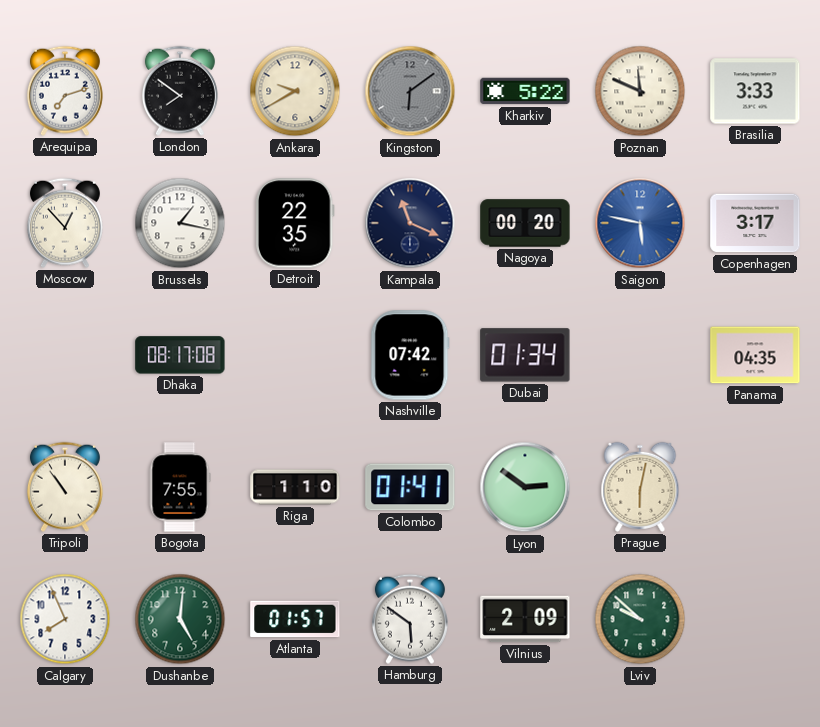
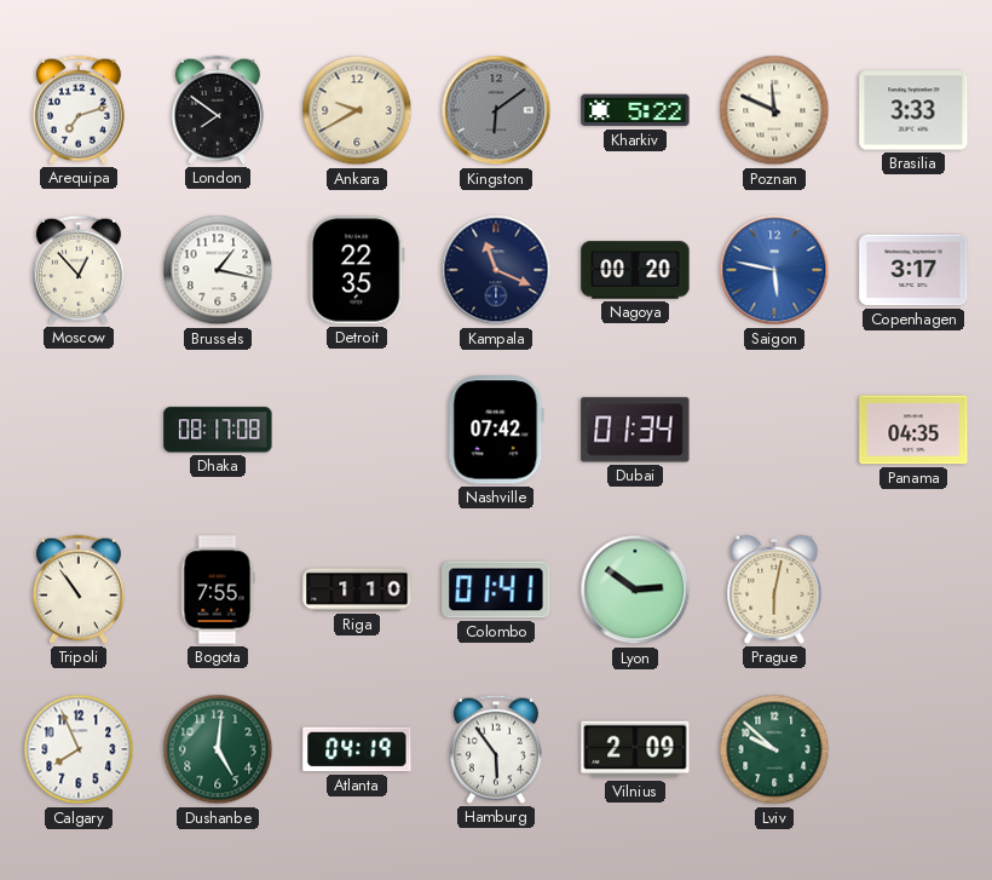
Atlanta: 01:57 -> 04:19
Hamburg: 5:51 -> 5:54
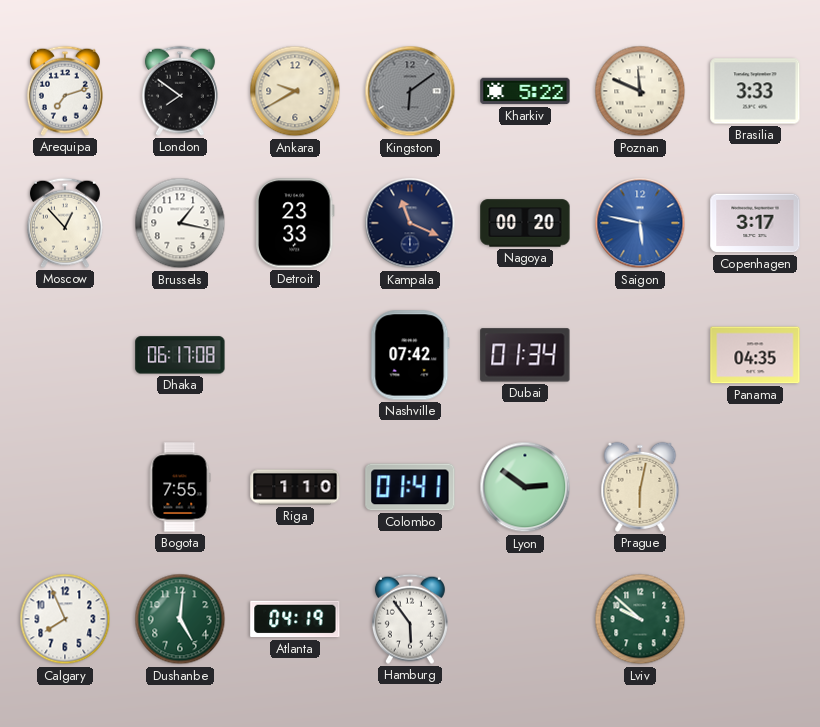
Detroit: 22:35 -> 23:33
Dhaka: 08:17 -> 06:17
Tripoli: 10:54 -> none
Vilnius: 2:09 -> none
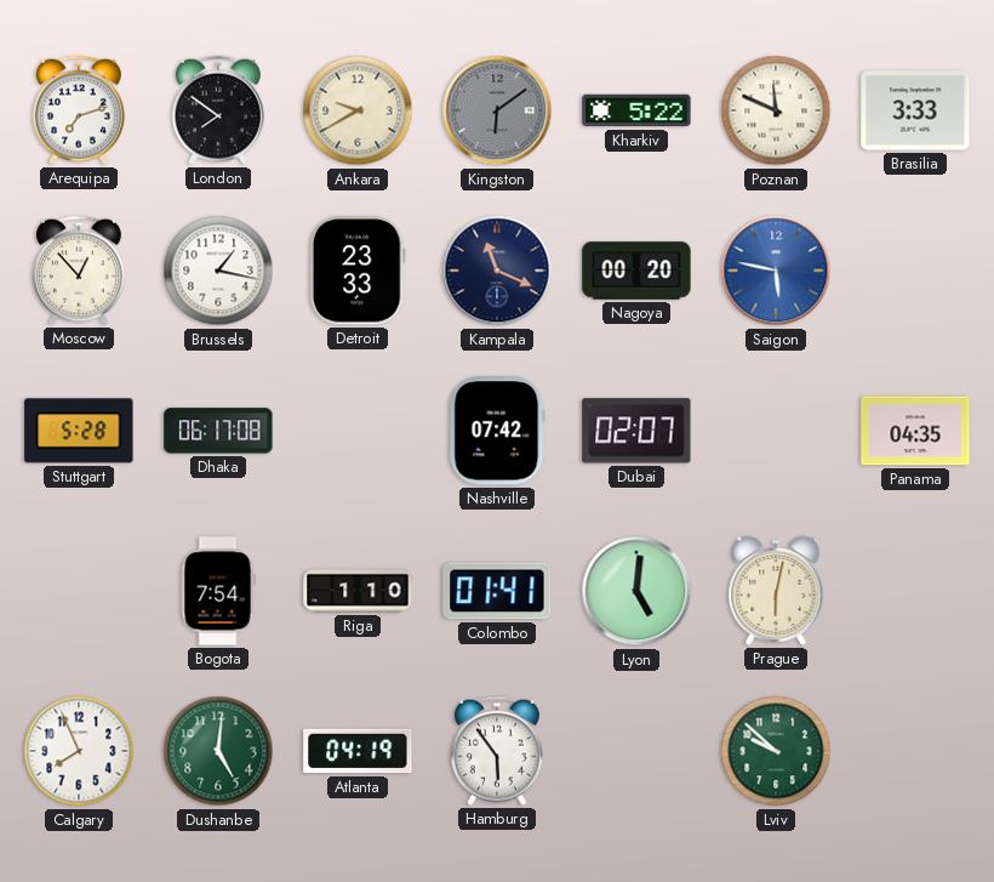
Copenhagen: 3:17 -> none
Stuttgart: none -> 5:28
Dubai: 01:34 -> 02:07
Bogota: 7:55 -> 7:54
Lyon: 2:51 -> 5:01
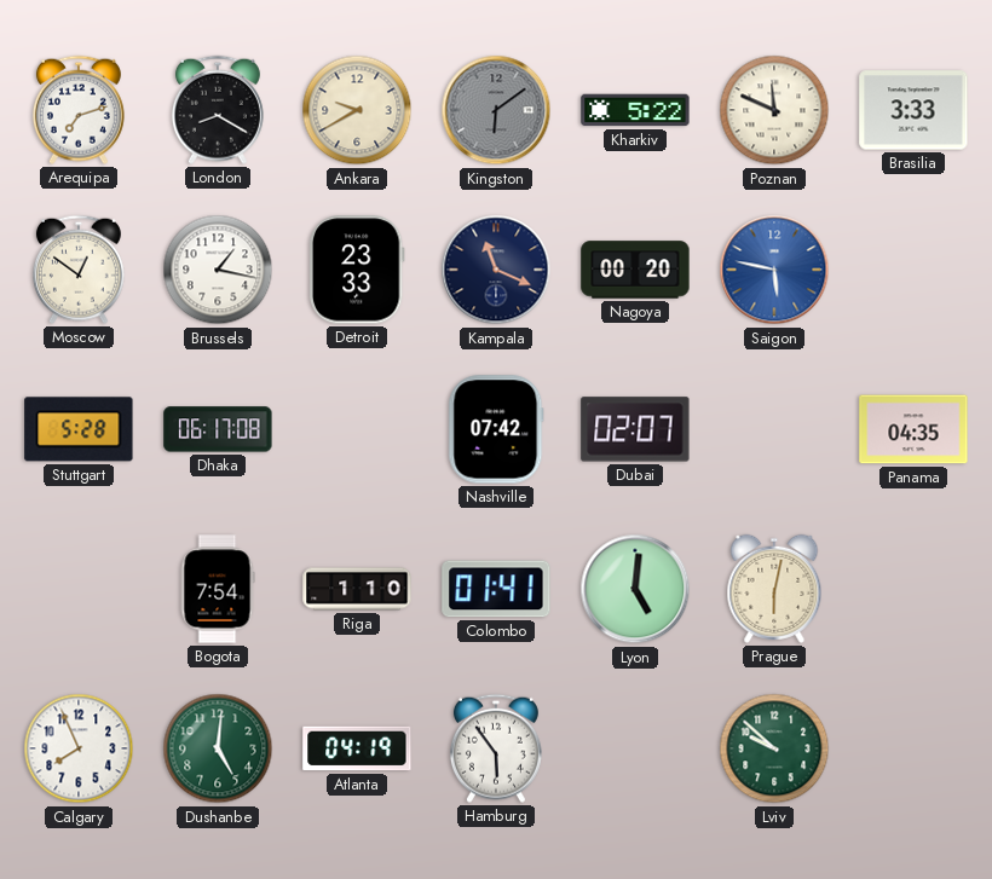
London: 7:51 -> 8:20
Moscow: 12:53 -> 12:51
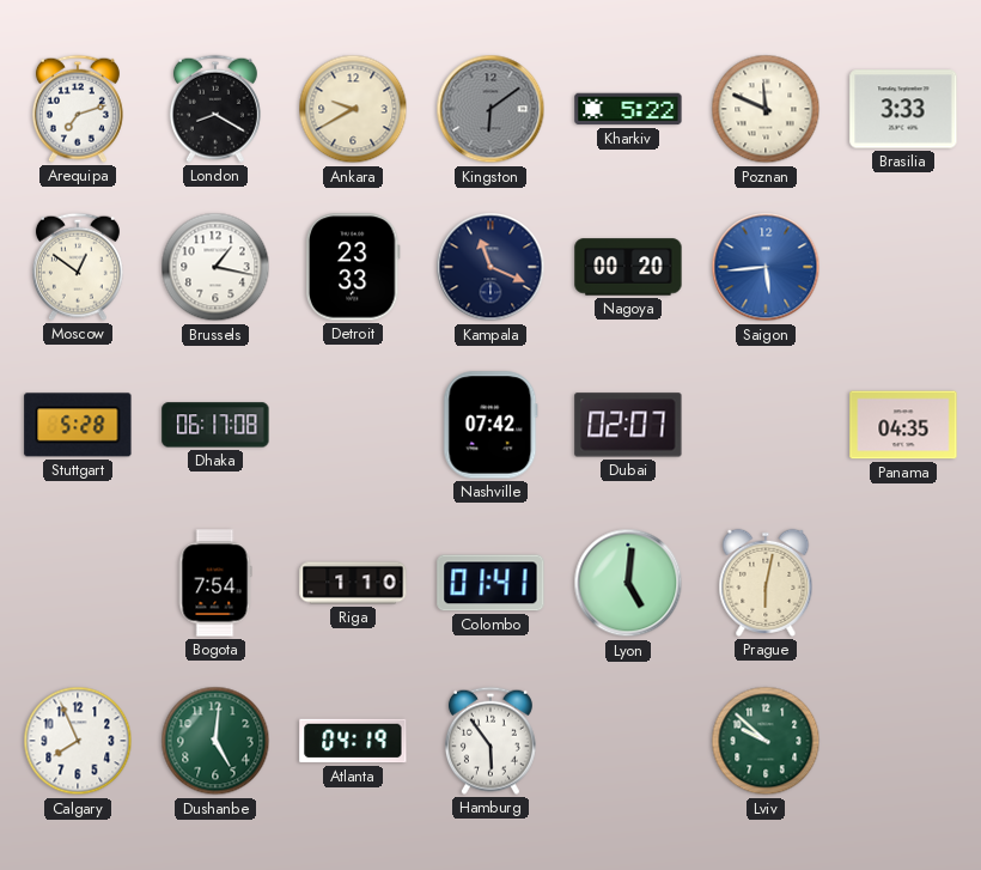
Saigon: 5:47 -> 5:44
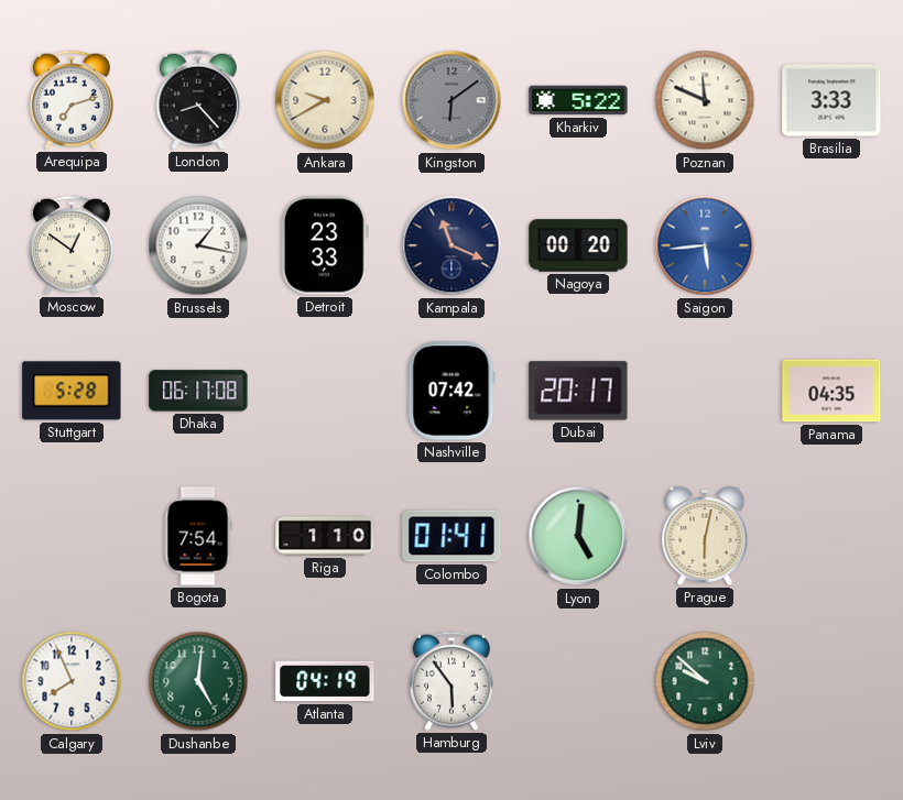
London: 8:20 -> 8:23
Dubai: 02:07 -> 20:17
